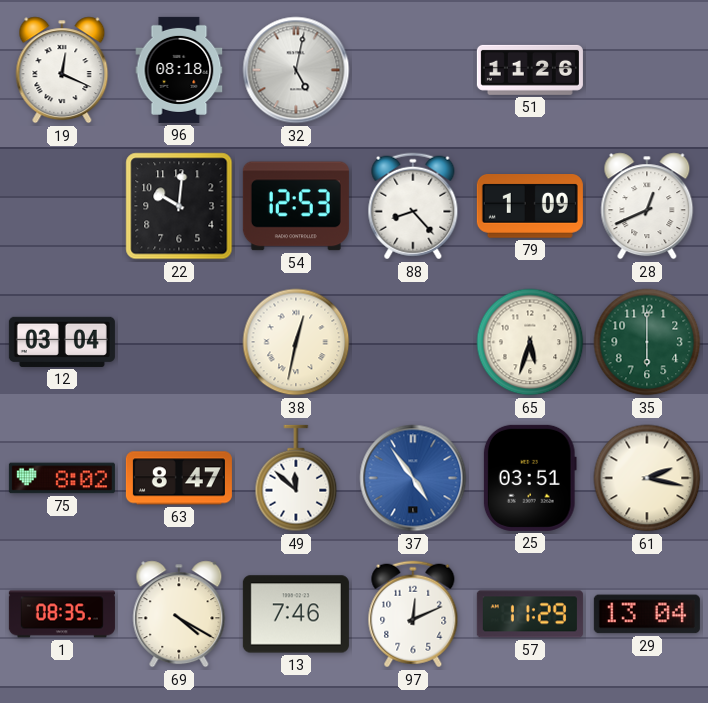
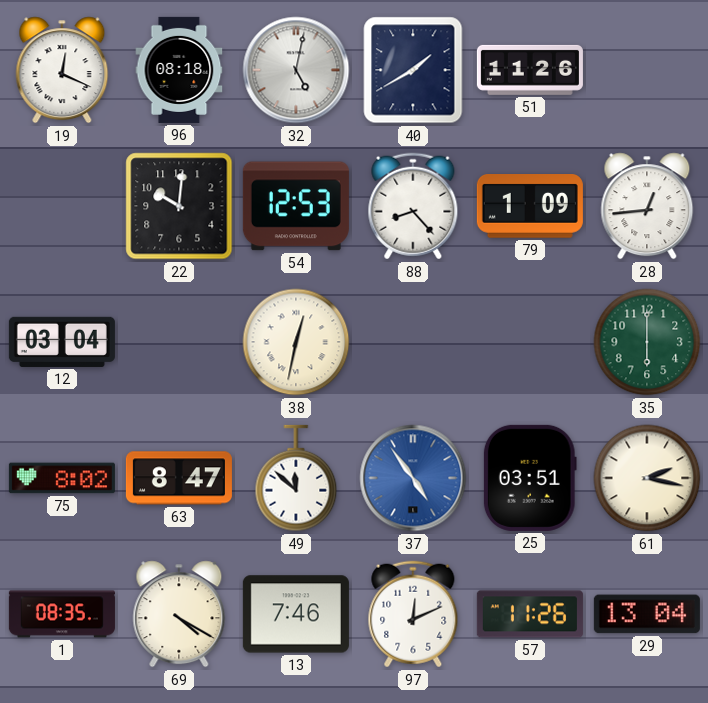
40: none -> 1:40
28: 12:41 -> 12:44
65: 5:33 -> none
57: 11:29 -> 11:26
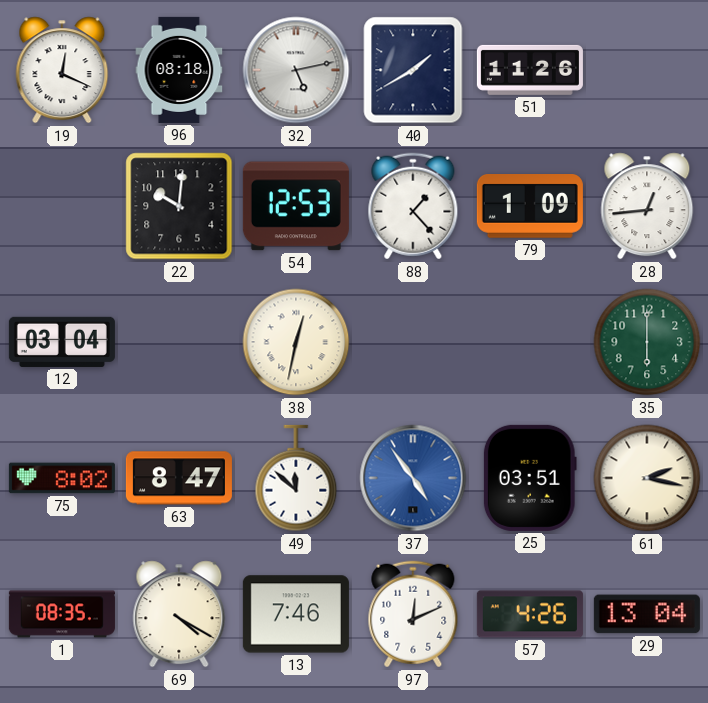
32: 5:02 -> 5:13
88: 8:23 -> 1:23
57: 11:26 -> 4:26
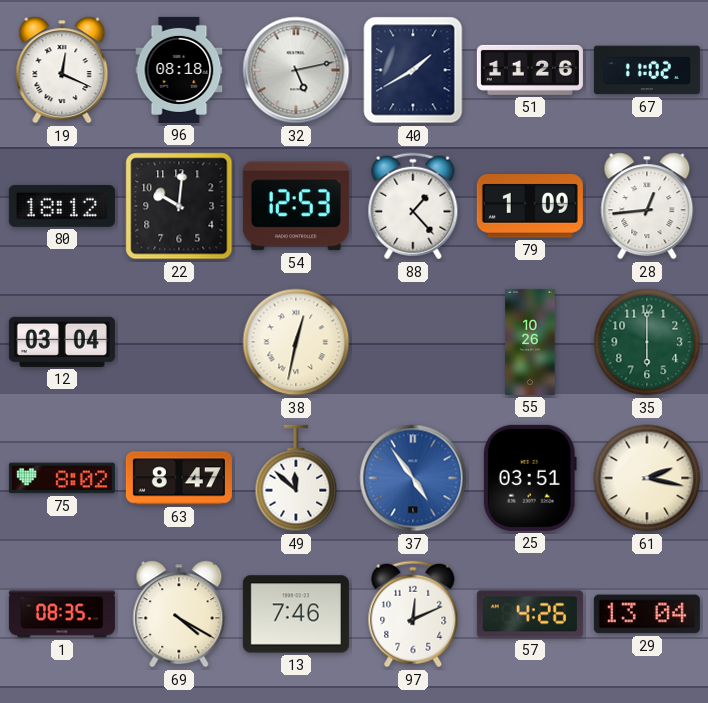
67: none -> 11:02
80: none -> 18:12
55: none -> 10:26
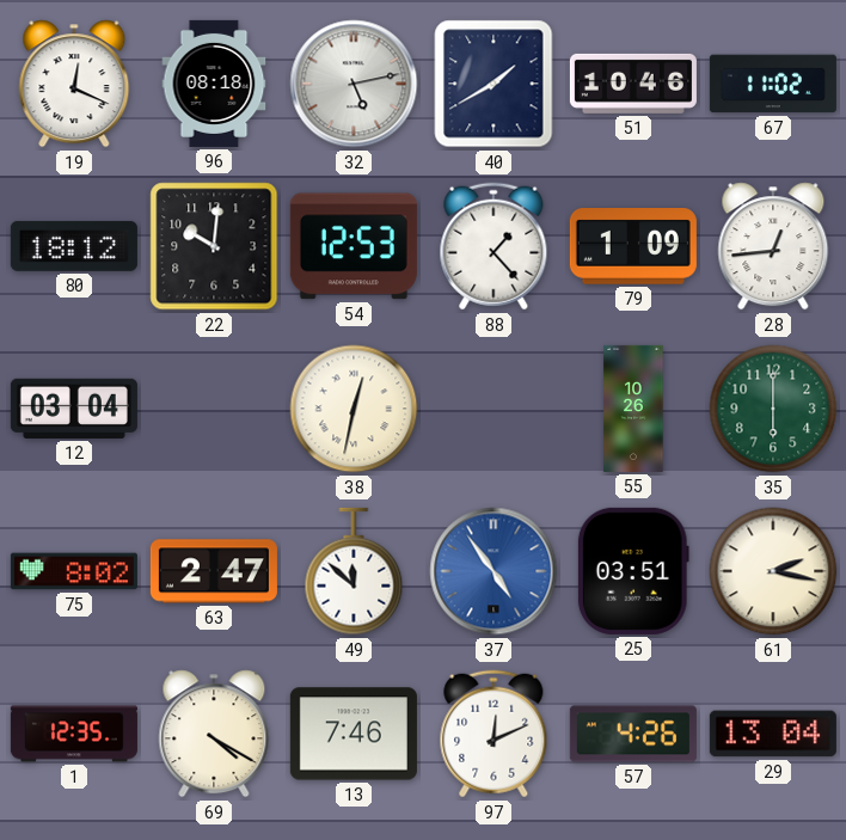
51: 11:26 -> 10:46
63: 8:47 -> 2:47
1: 08:35 -> 12:35
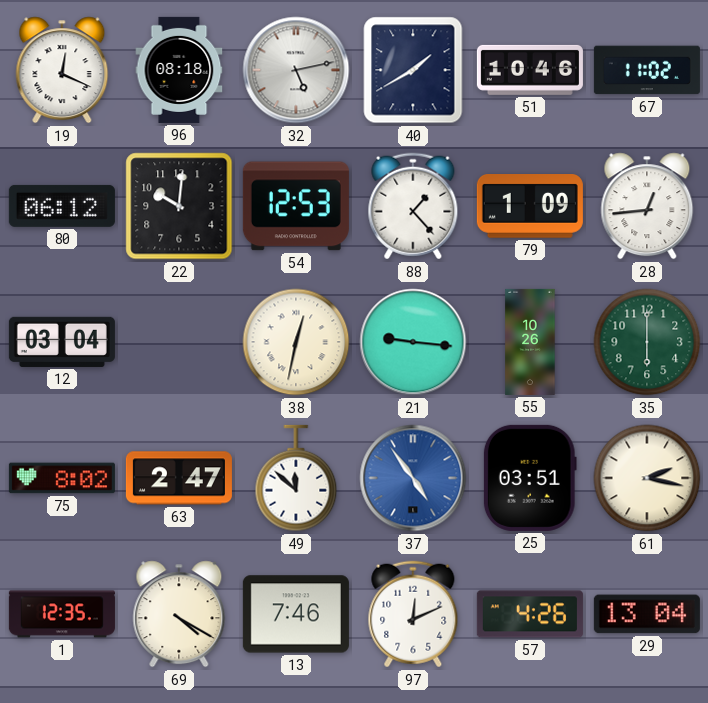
80: 18:12 -> 06:12
21: none -> 9:16
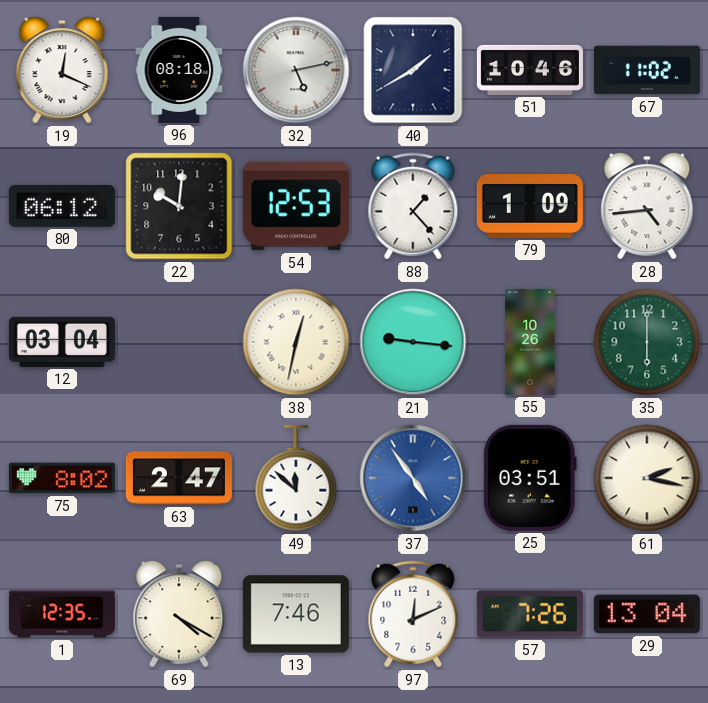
28: 12:44 -> 4:44
57: 4:26 -> 7:26
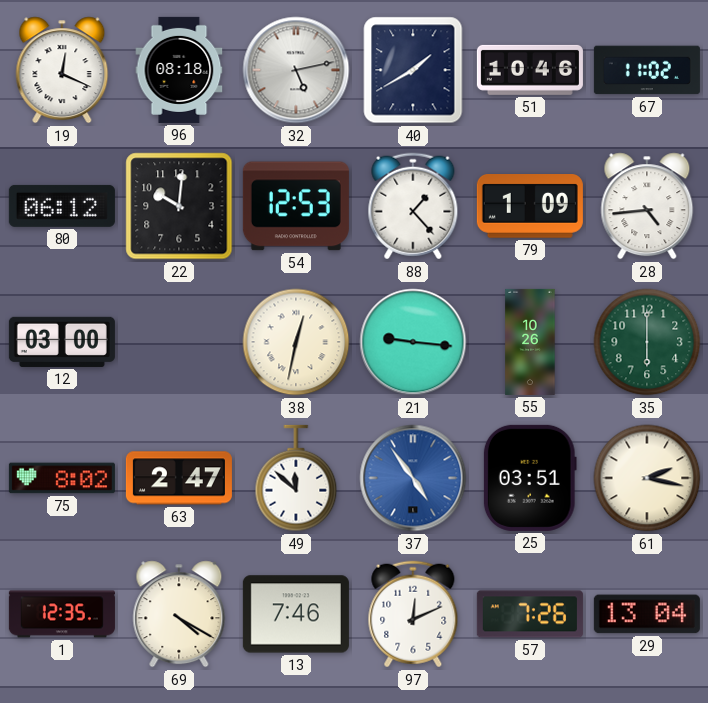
12: 03:04 -> 03:00
